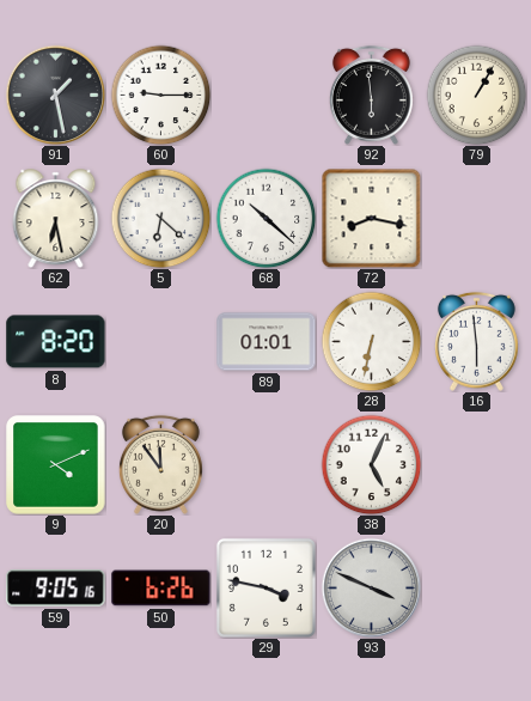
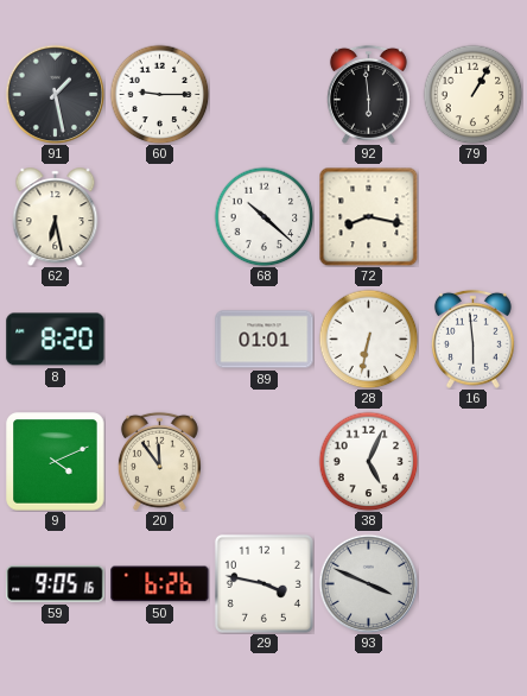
5: 6:22 -> none
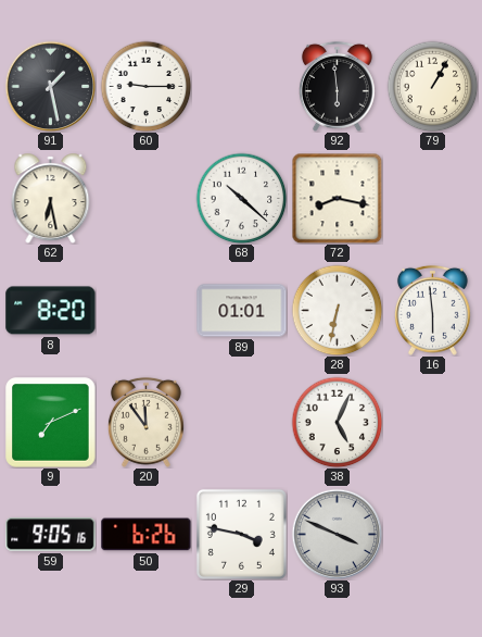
9: 4:11 -> 7:11
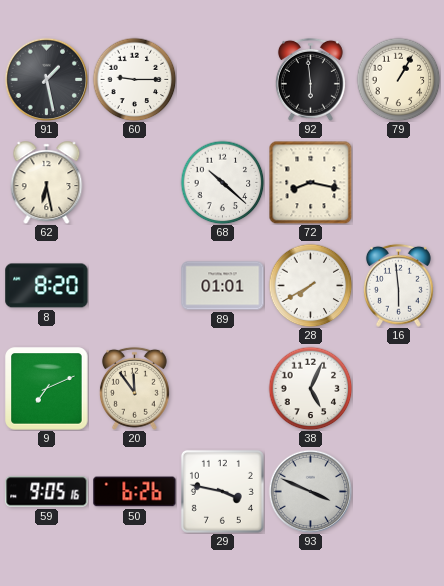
28: 6:32 -> 7:40
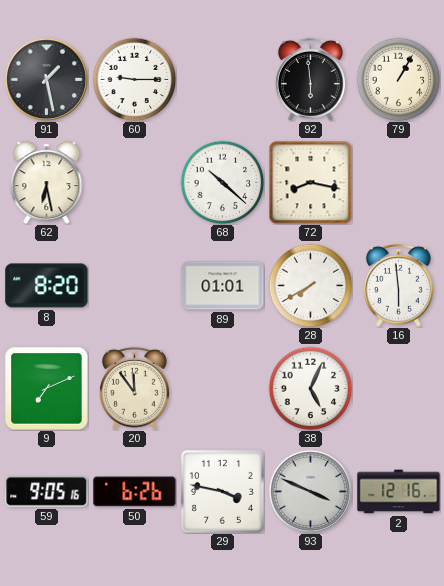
2: none -> 12:16
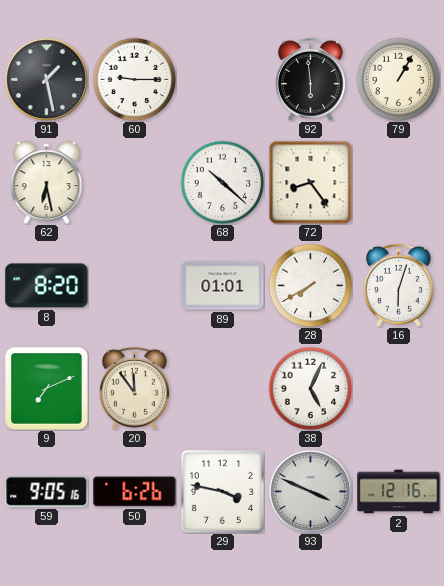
72: 8:17 -> 8:24
16: 5:59 -> 6:03
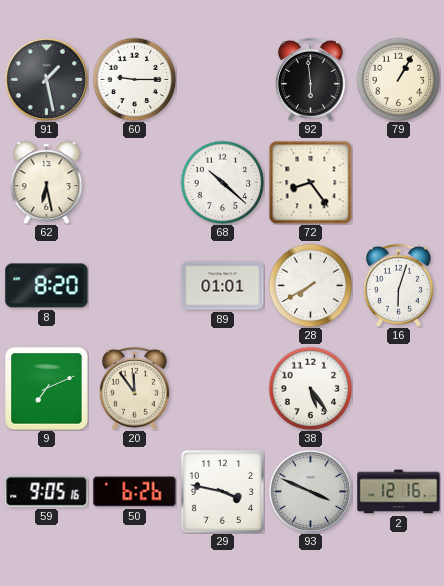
38: 5:04 -> 5:24
